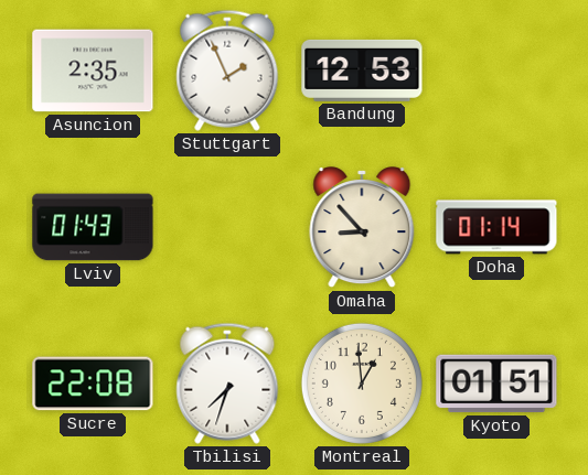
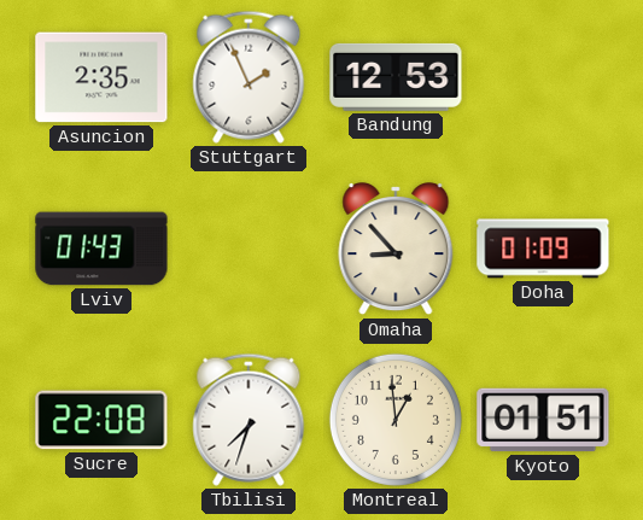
Doha: 01:14 -> 01:09
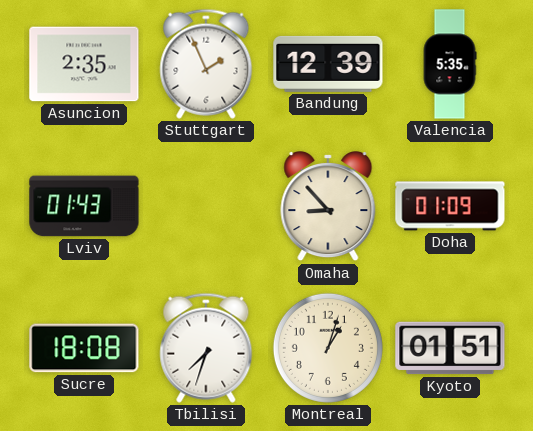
Bandung: 12:53 -> 12:39
Valencia: none -> 5:35
Sucre: 22:08 -> 18:08
Montreal: 12:59 -> 1:03
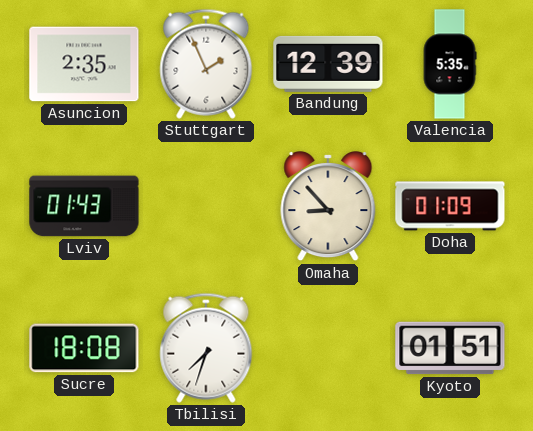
Montreal: 1:03 -> none
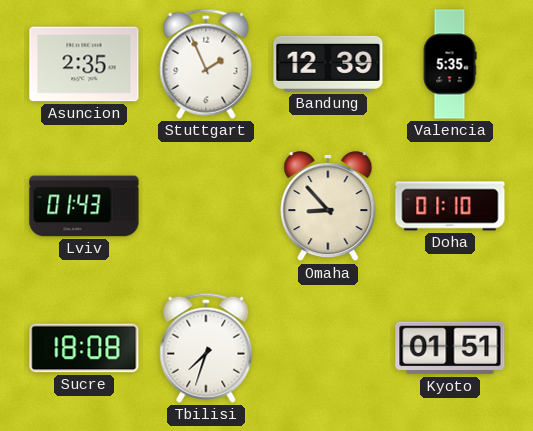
Doha: 01:09 -> 01:10
